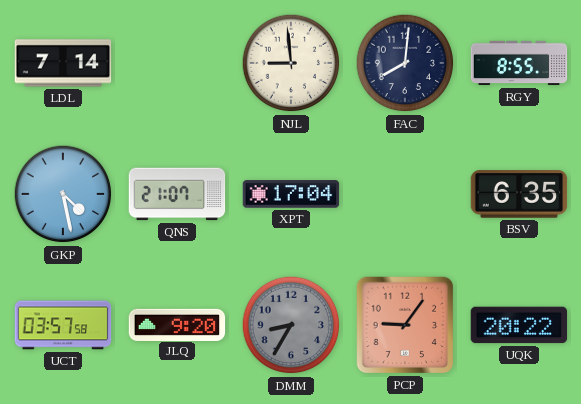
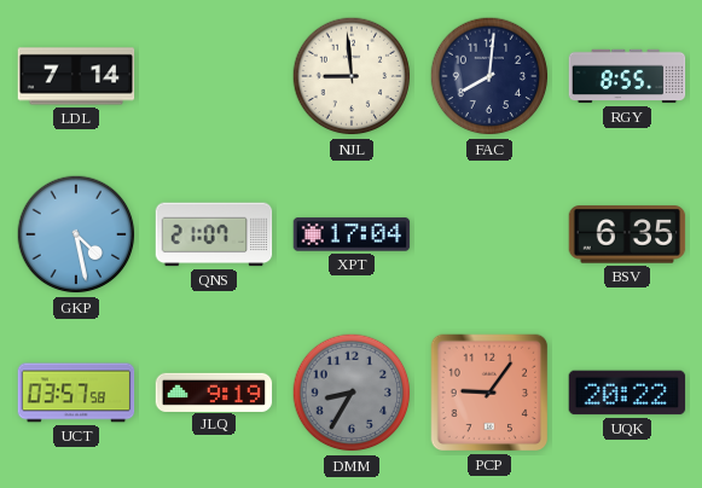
JLQ: 9:20 -> 9:19
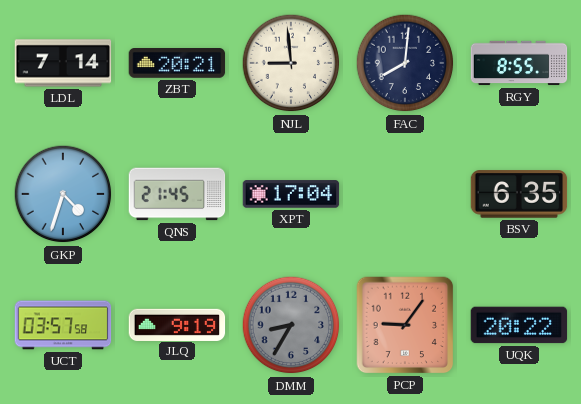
ZBT: none -> 20:21
GKP: 4:28 -> 4:33
QNS: 21:07 -> 21:45
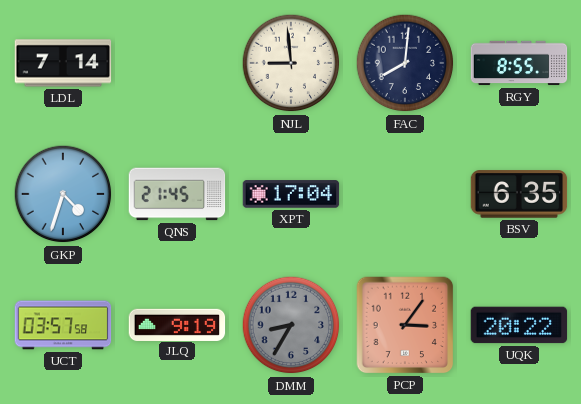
ZBT: 20:21 -> none
PCP: 9:06 -> 3:06
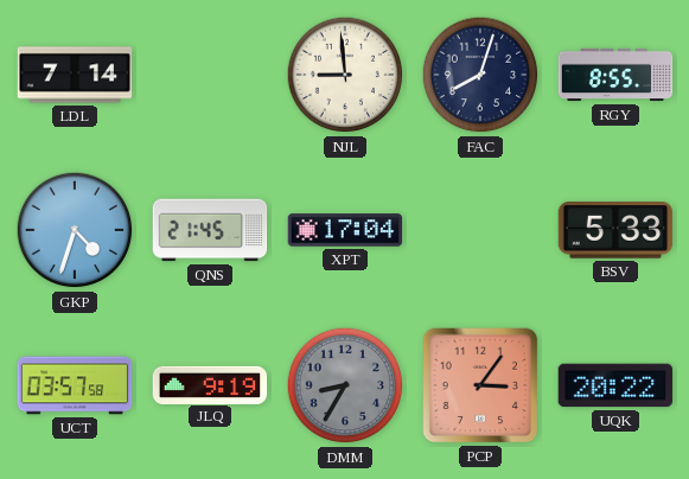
FAC: 8:01 -> 8:03
BSV: 6:35 -> 5:33
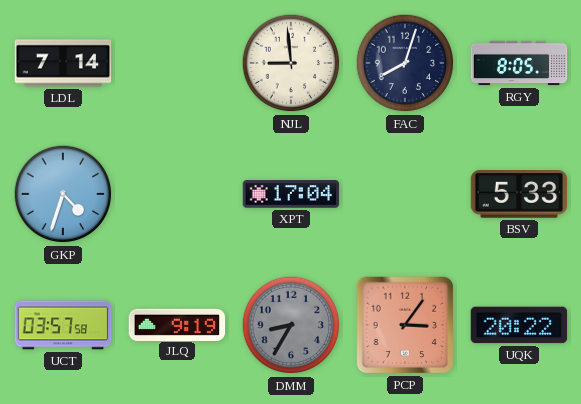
RGY: 8:55 -> 8:05
QNS: 21:45 -> none
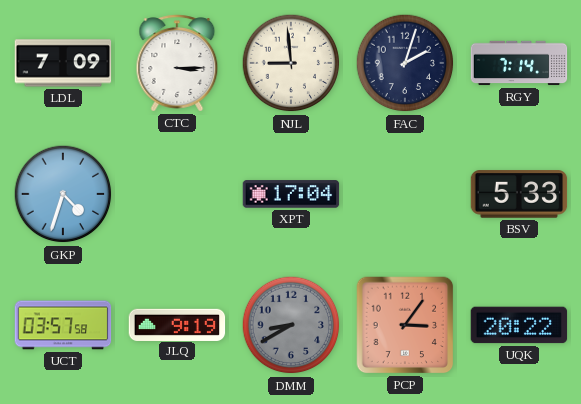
LDL: 7:14 -> 7:09
CTC: none -> 3:15
FAC: 8:03 -> 2:03
RGY: 8:05 -> 7:14
DMM: 8:35 -> 8:40
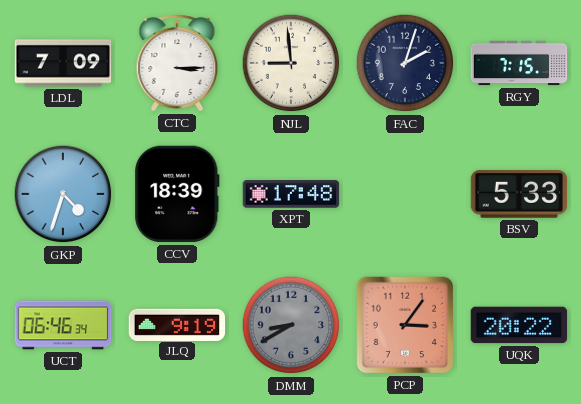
RGY: 7:14 -> 7:15
CCV: none -> 18:39
XPT: 17:04 -> 17:48
UCT: 03:57 -> 06:46
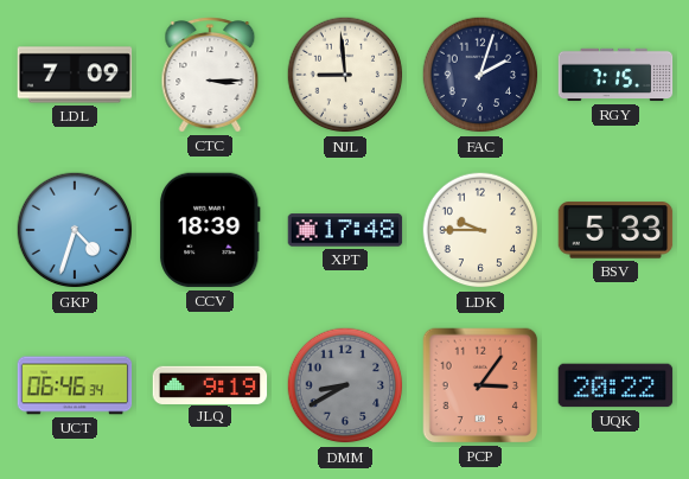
LDK: none -> 9:45
